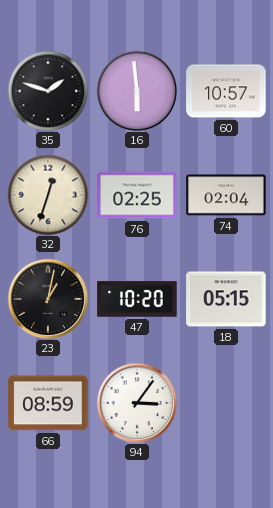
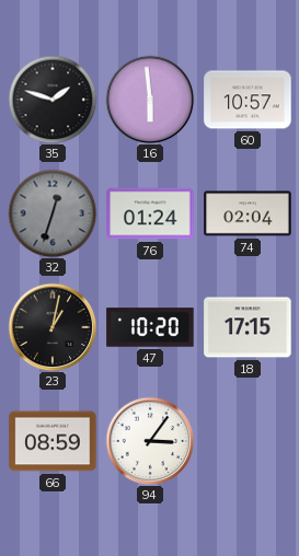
32 dial: cream -> grey
76: 02:25 -> 01:24
18: 05:15 -> 17:15
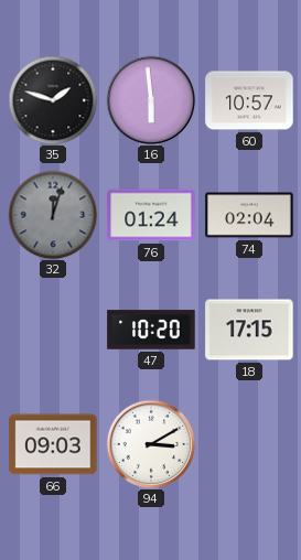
32: 12:33 -> 12:03
23: 1:02 -> none
66: 08:59 -> 09:03
94: 3:06 -> 3:10
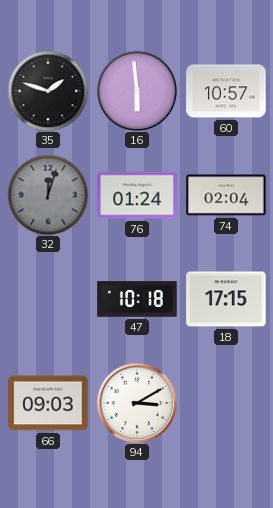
47: 10:20 -> 10:18
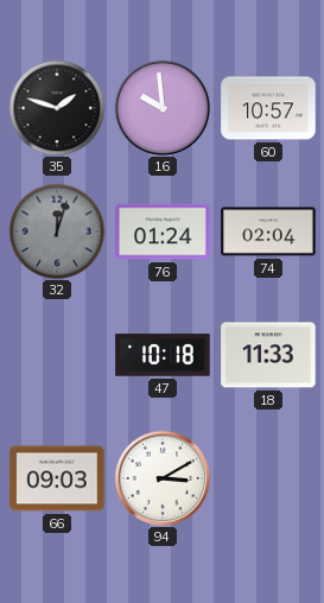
16: 5:59 -> 9:59
18: 17:15 -> 11:33
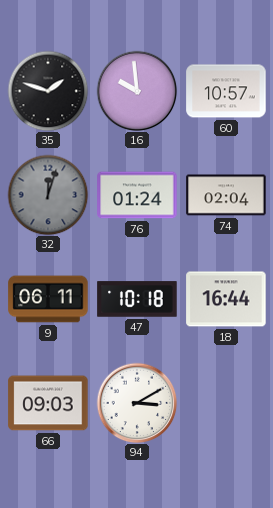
9: none -> 06:11
18: 11:33 -> 16:44
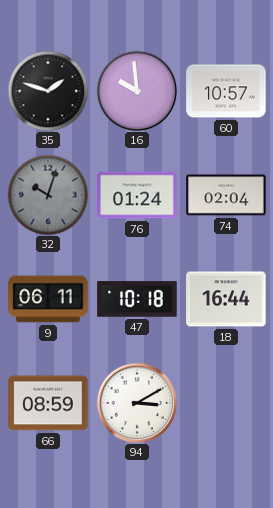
32: 12:03 -> 10:03
66: 09:03 -> 08:59
